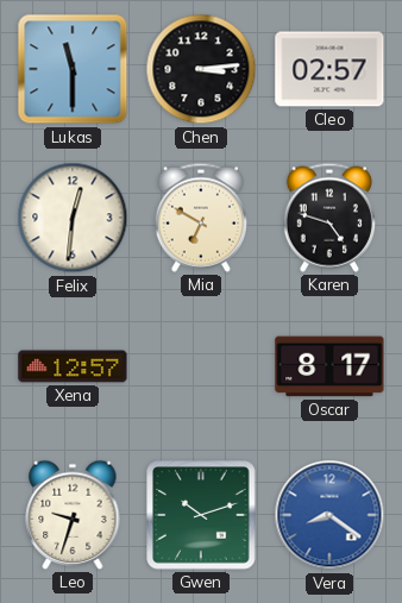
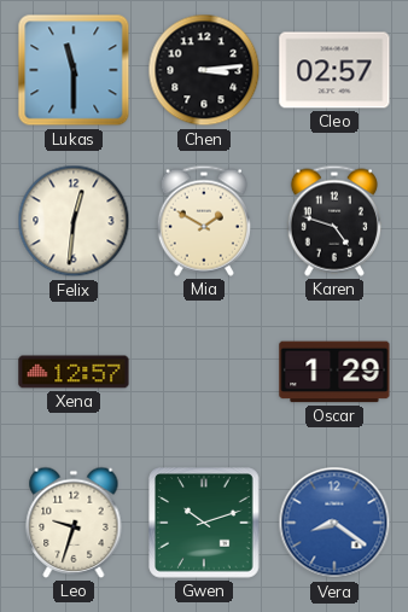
Mia: 6:50 -> 1:50
Oscar: 8:17 -> 1:29
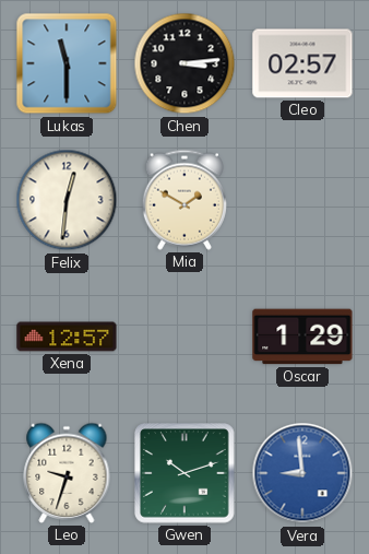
Karen: 4:48 -> none
Vera: 8:21 -> 8:59
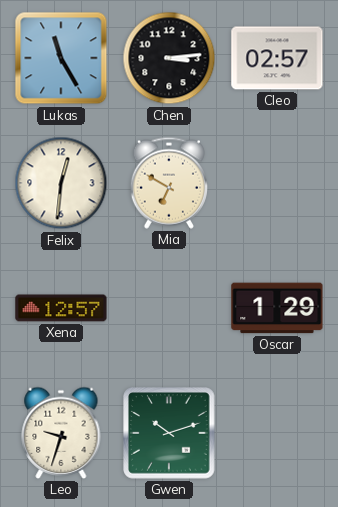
Lukas: 11:30 -> 11:25
Mia: 1:50 -> 6:50
Vera: 8:59 -> none
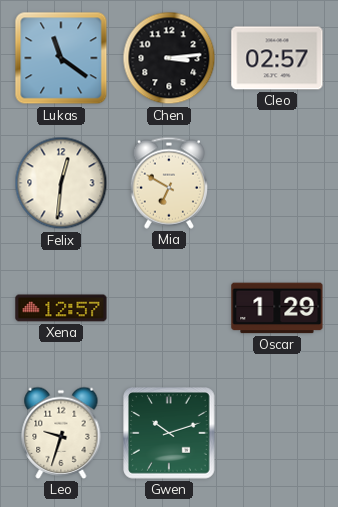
Lukas: 11:25 -> 11:21
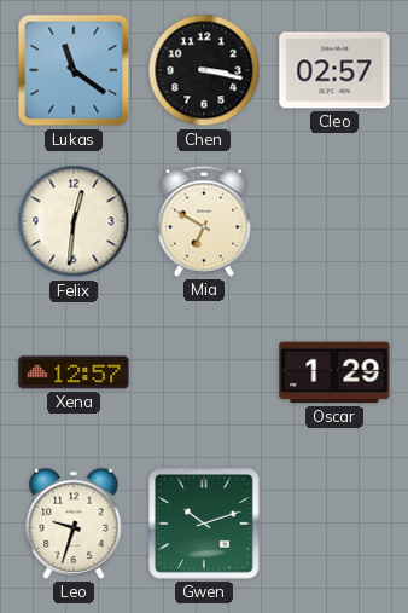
Chen: 3:14 -> 3:17
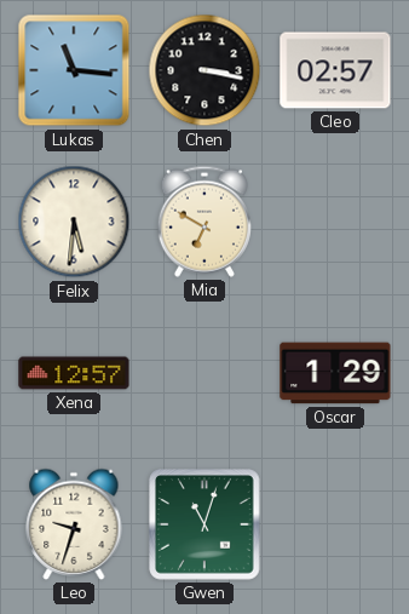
Lukas: 11:21 -> 11:16
Felix: 12:31 -> 5:31
Gwen: 10:12 -> 11:03
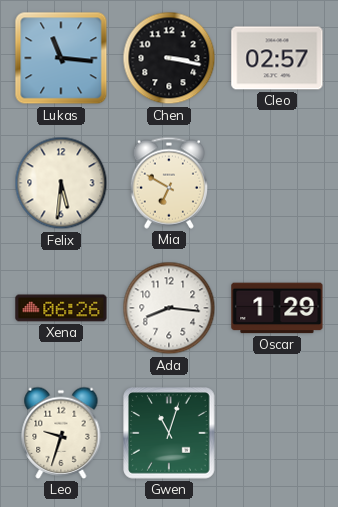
Xena: 12:57 -> 06:26
Ada: none -> 8:16
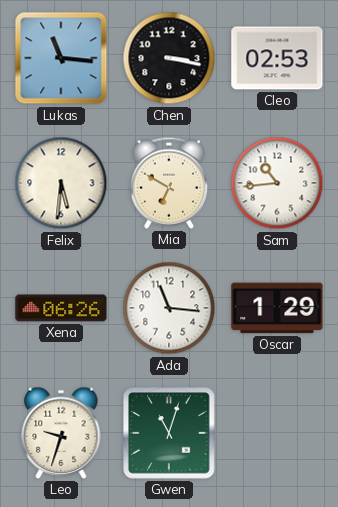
Cleo: 02:57 -> 02:53
Sam: none -> 10:44
Ada: 8:16 -> 11:16
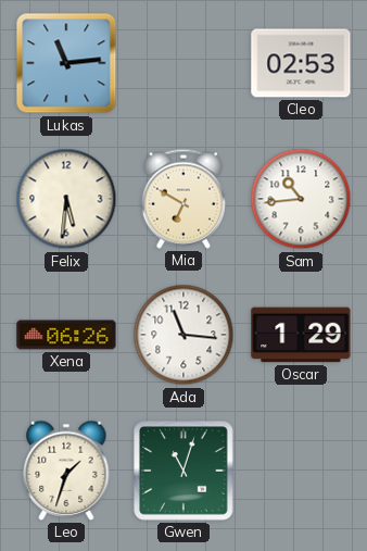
Lukas: 11:16 -> 11:14
Chen: 3:17 -> none
Leo: 9:33 -> 1:33
